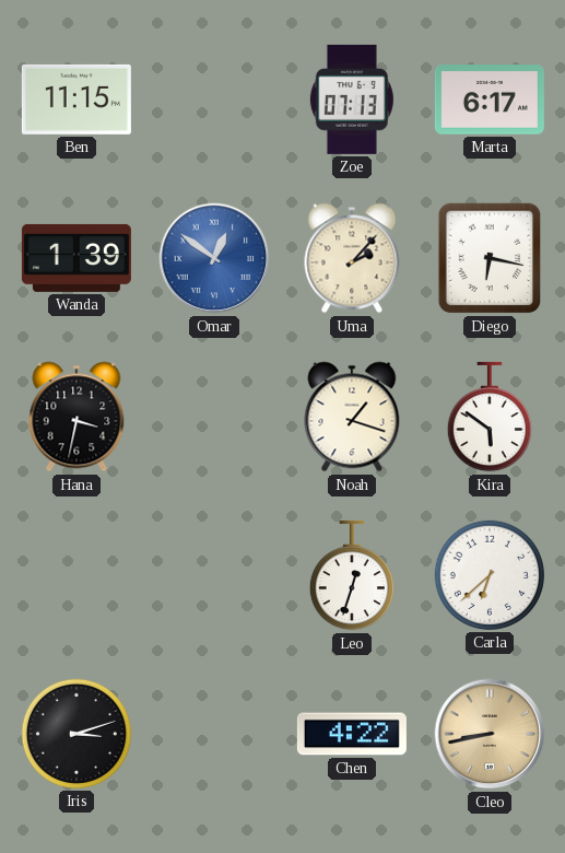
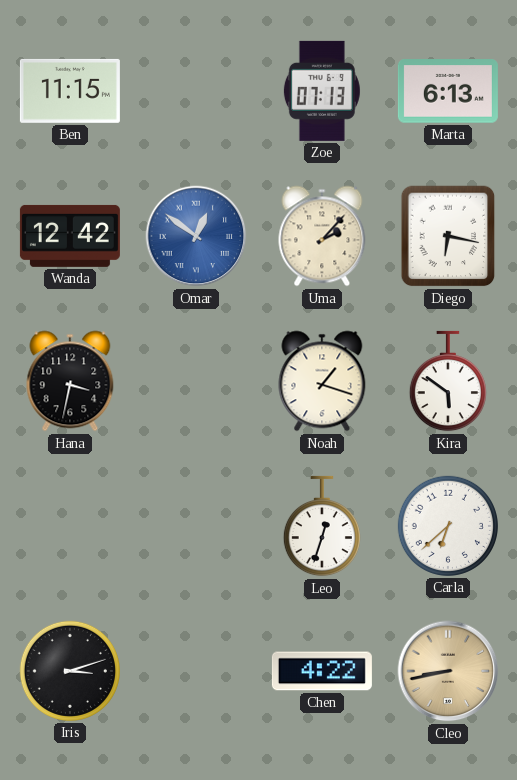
Marta: 6:17 -> 6:13
Wanda: 1:39 -> 12:42
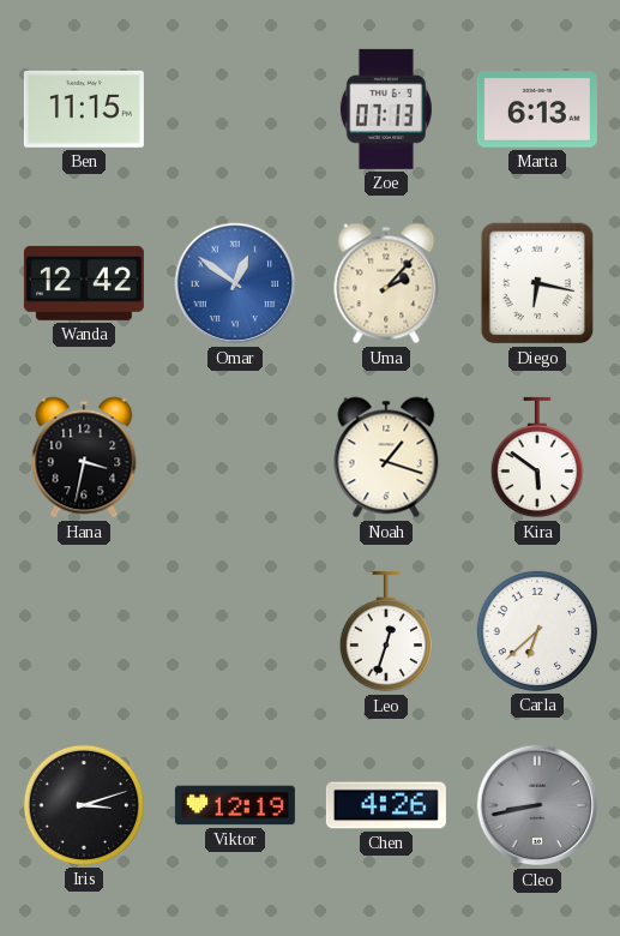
Viktor: none -> 12:19
Chen: 4:22 -> 4:26
Cleo dial: champagne -> grey
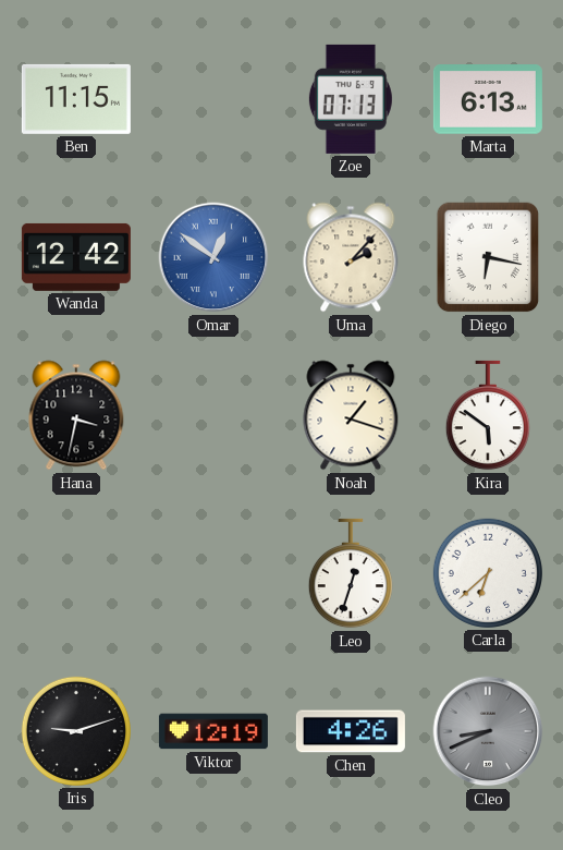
Iris: 3:12 -> 9:12
Cleo: 8:43 -> 8:41
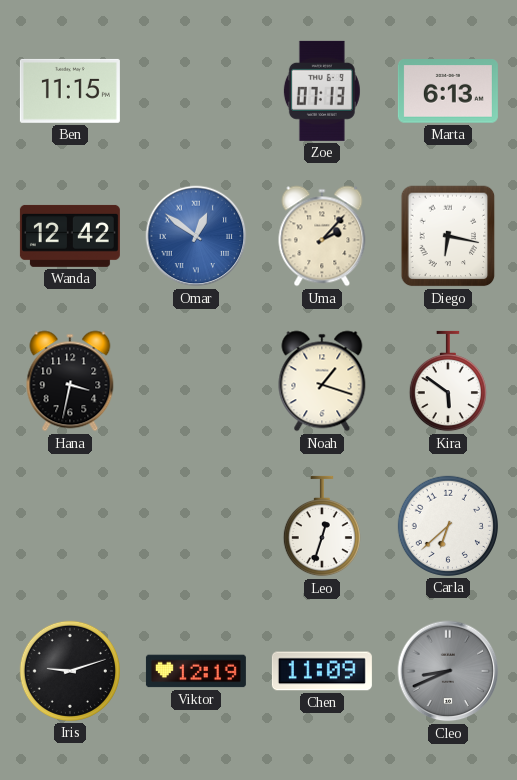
Chen: 4:26 -> 11:09
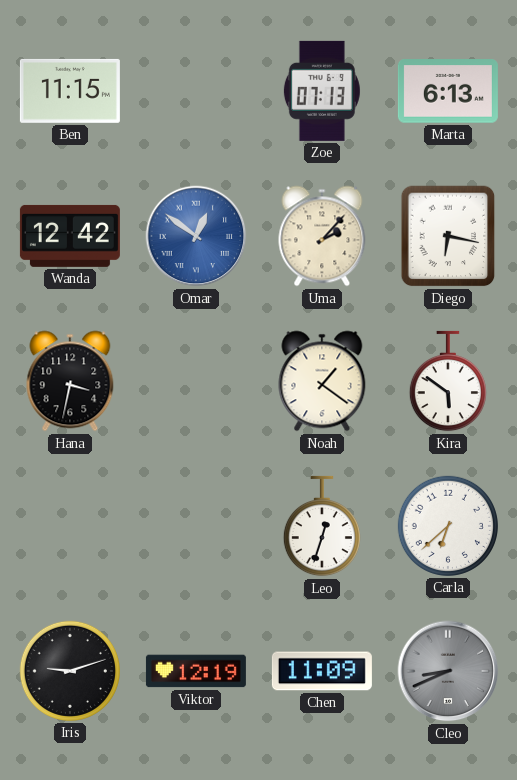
Noah: 1:18 -> 1:21
